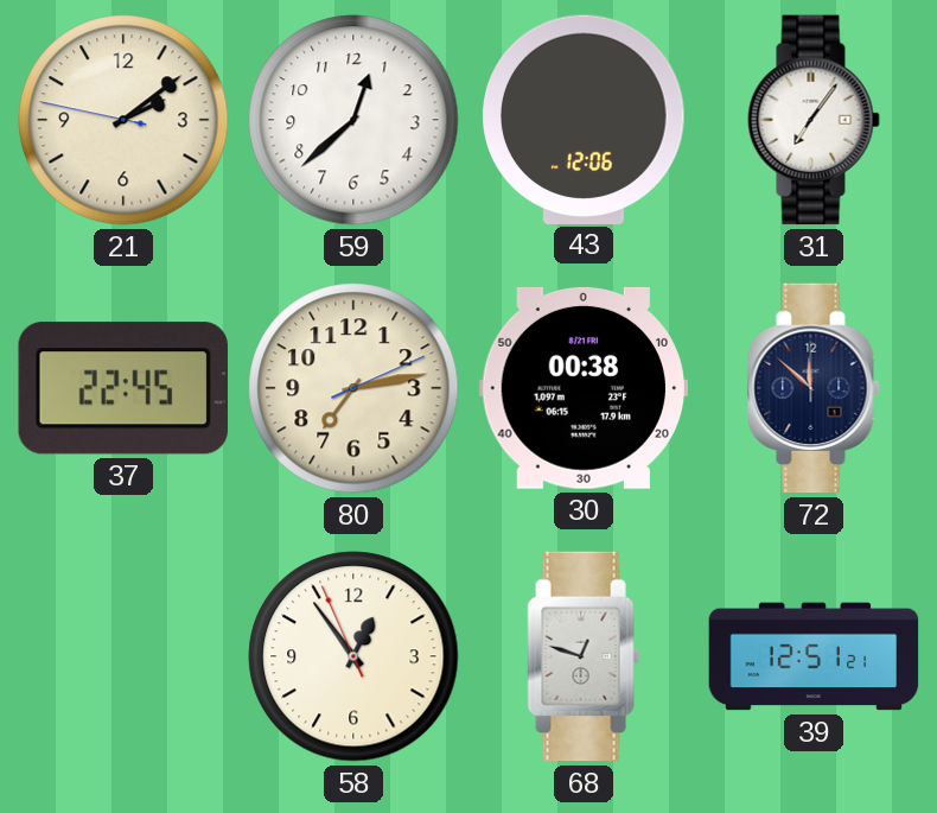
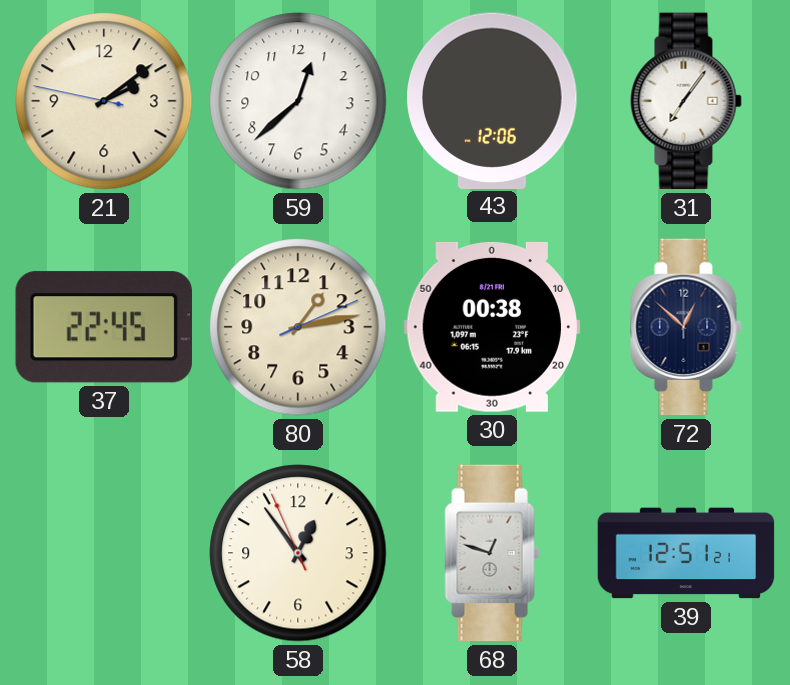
80: 7:13 -> 1:13
72: 11:52 -> 12:52
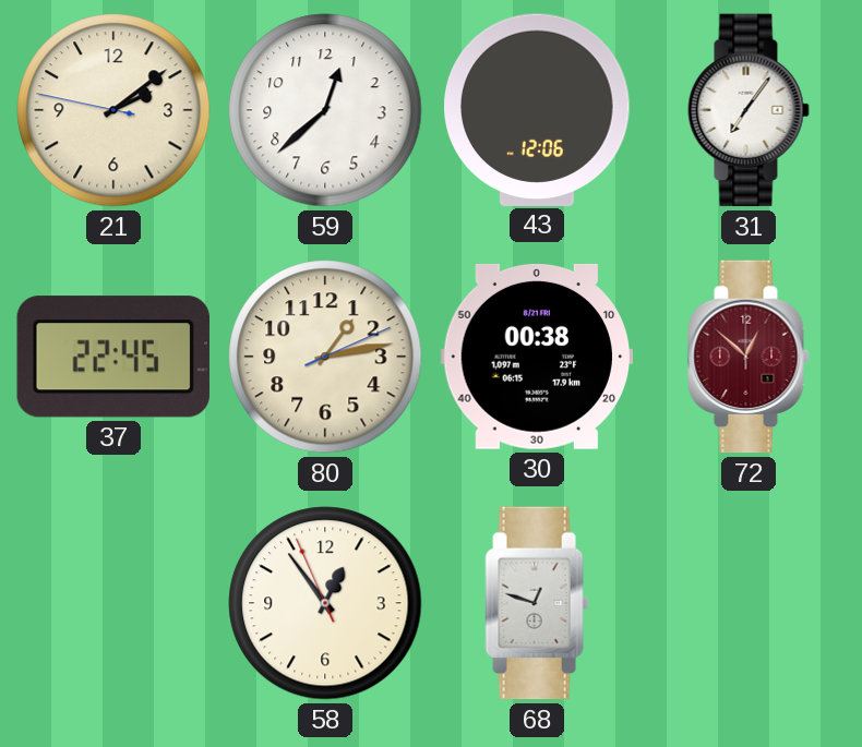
72 dial: navy -> burgundy
39: 12:51 -> none
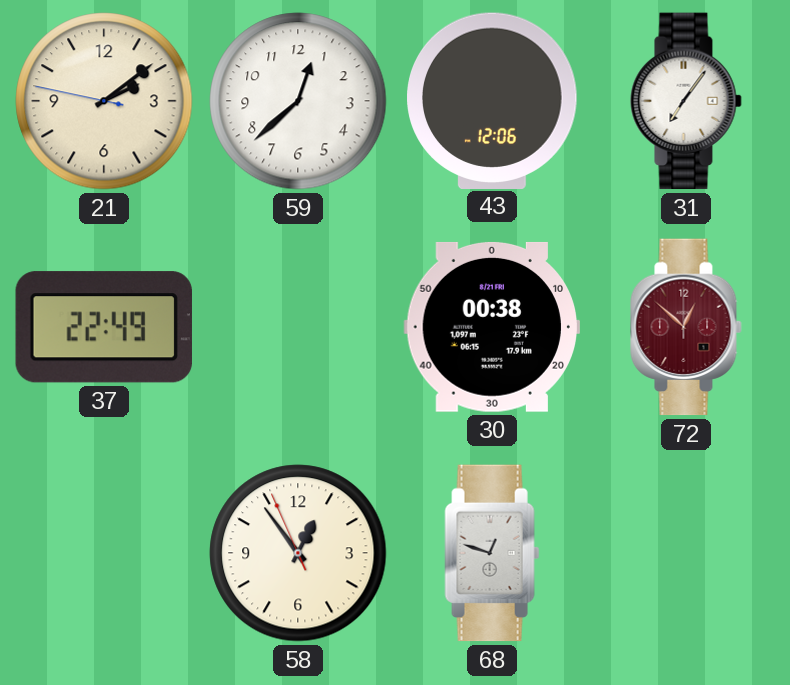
37: 22:45 -> 22:49
80: 1:13 -> none
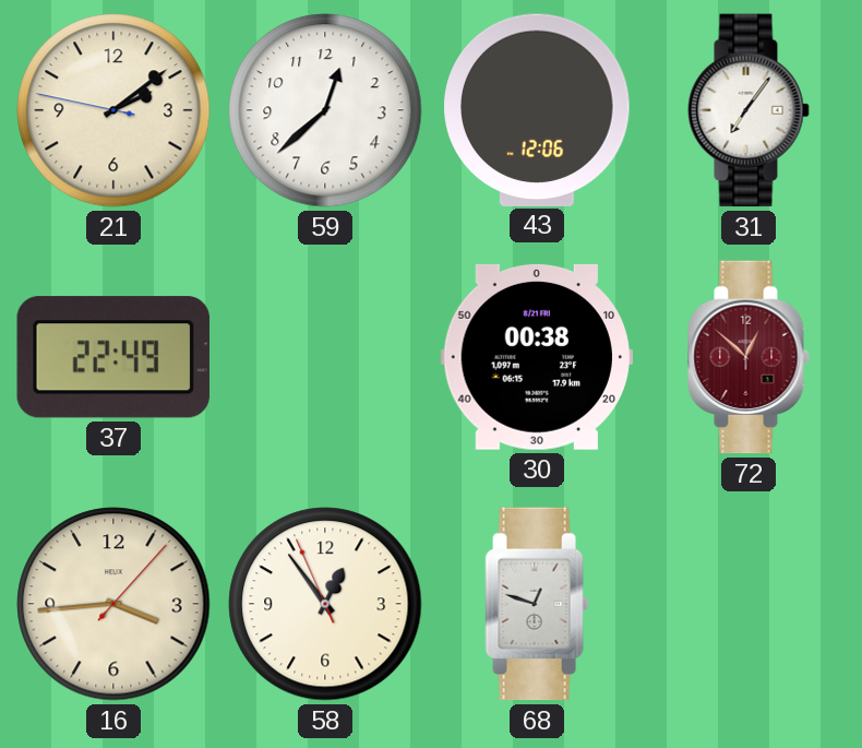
16: none -> 3:44
